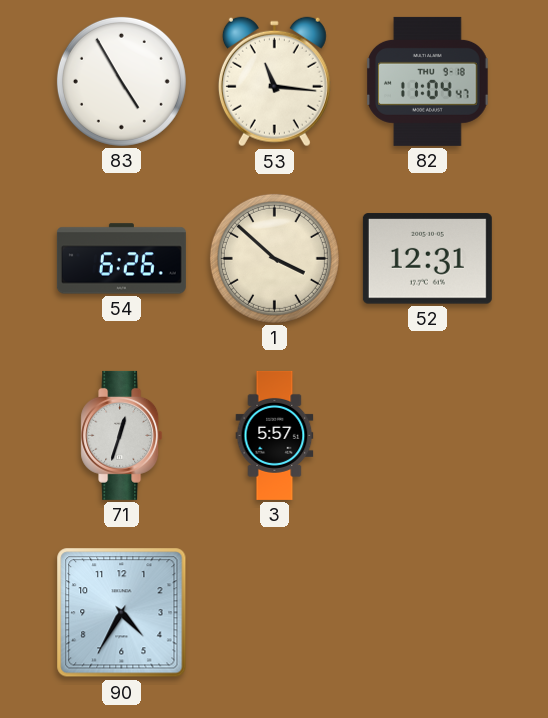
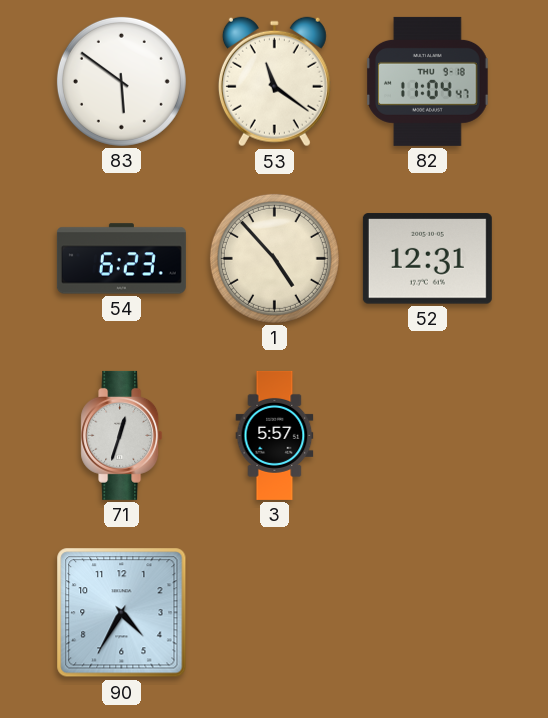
83: 4:55 -> 5:51
53: 11:16 -> 11:21
54: 6:26 -> 6:23
1: 3:52 -> 4:53
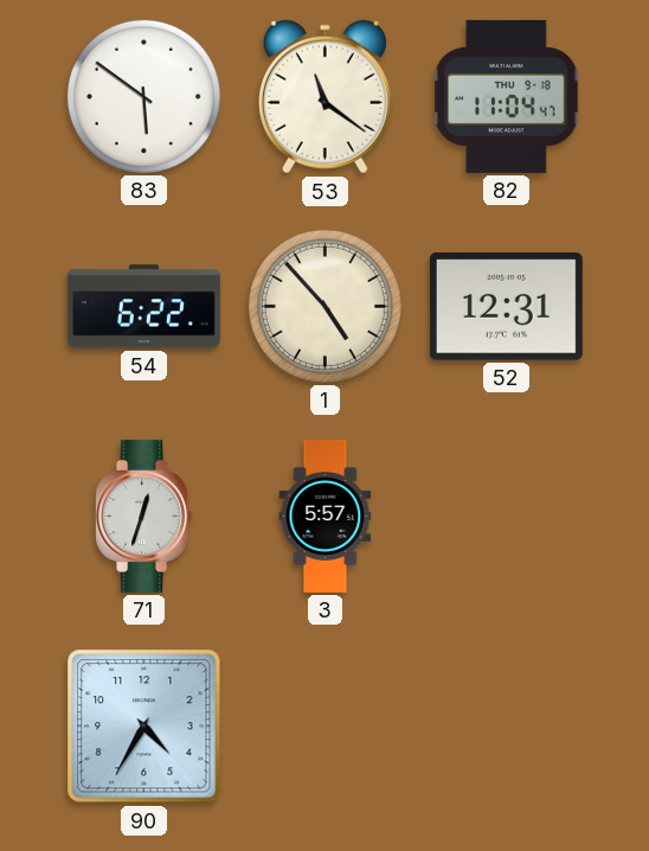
54: 6:23 -> 6:22
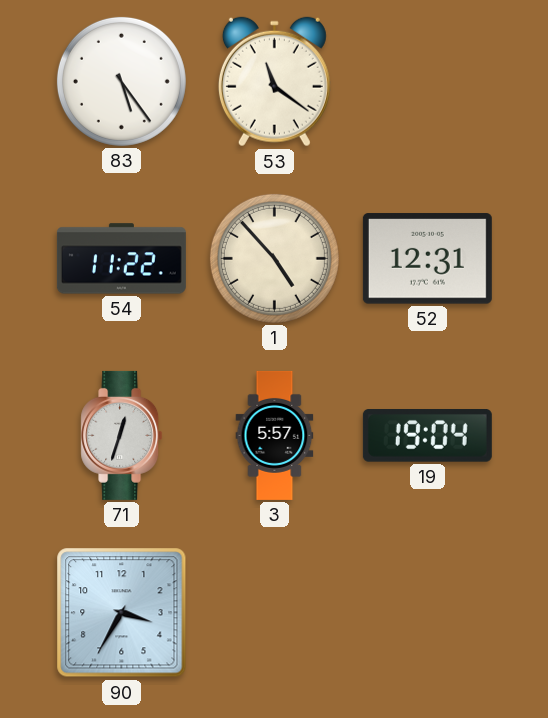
83: 5:51 -> 5:24
82: 11:04 -> none
54: 6:22 -> 11:22
19: none -> 19:04
90: 4:35 -> 3:35
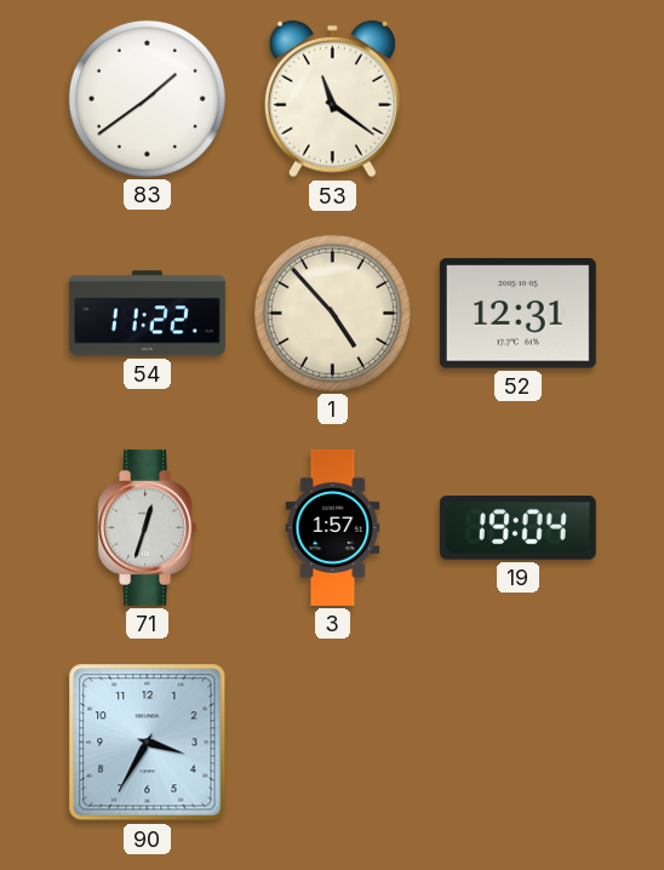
83: 5:24 -> 1:39
3: 5:57 -> 1:57
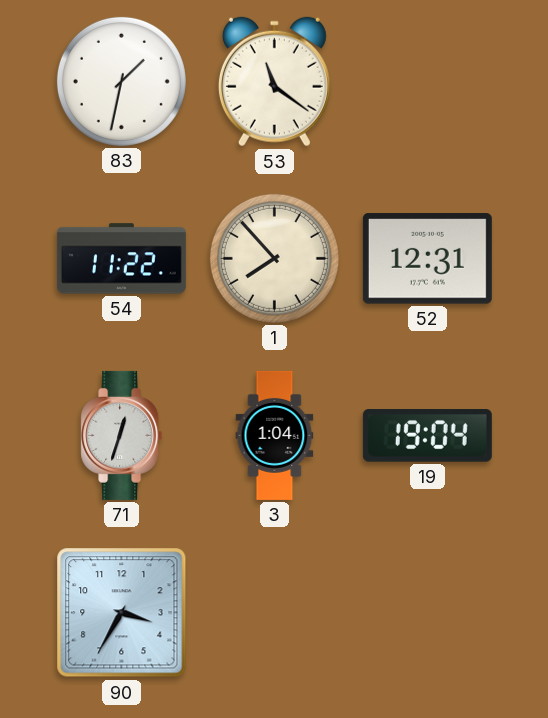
83: 1:39 -> 1:32
1: 4:53 -> 7:53
3: 1:57 -> 1:04
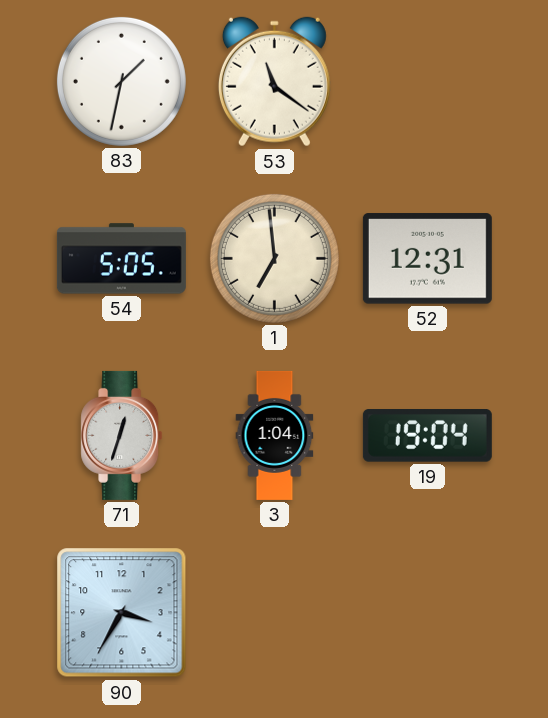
54: 11:22 -> 5:05
1: 7:53 -> 6:59
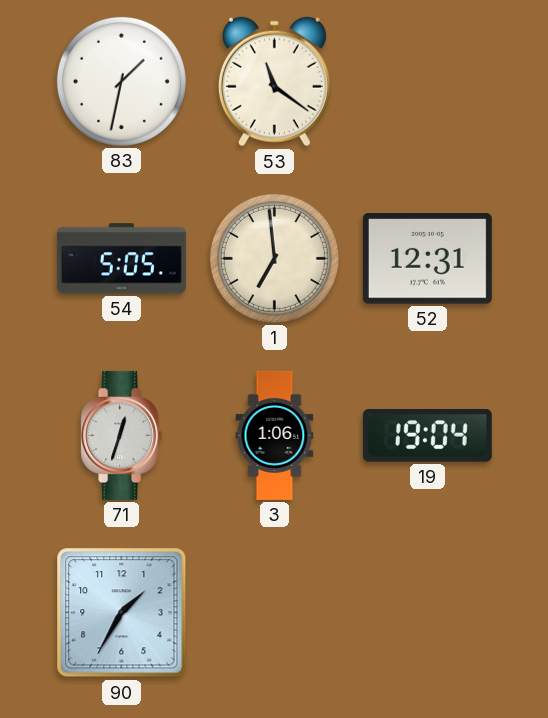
3: 1:04 -> 1:06
90: 3:35 -> 1:35
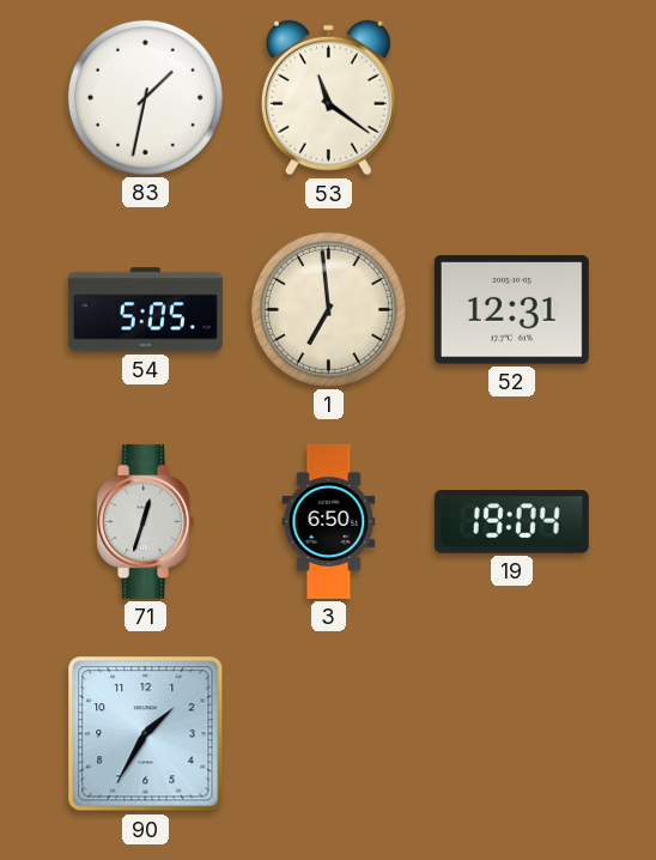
3: 1:06 -> 6:50
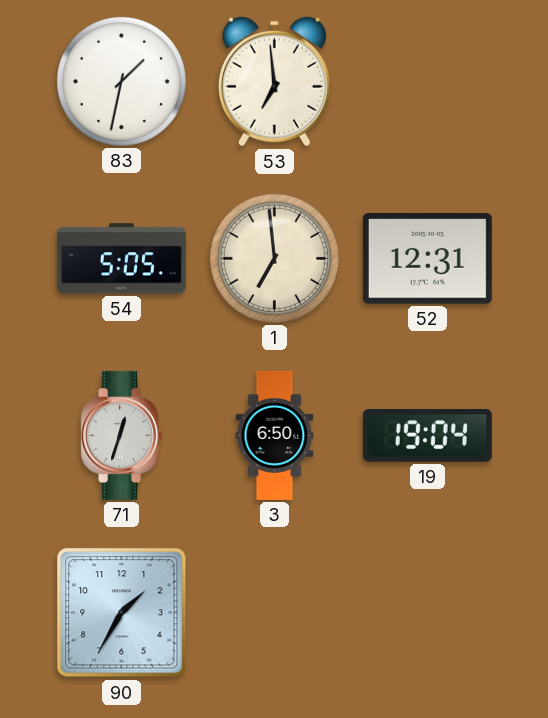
53: 11:21 -> 6:59
